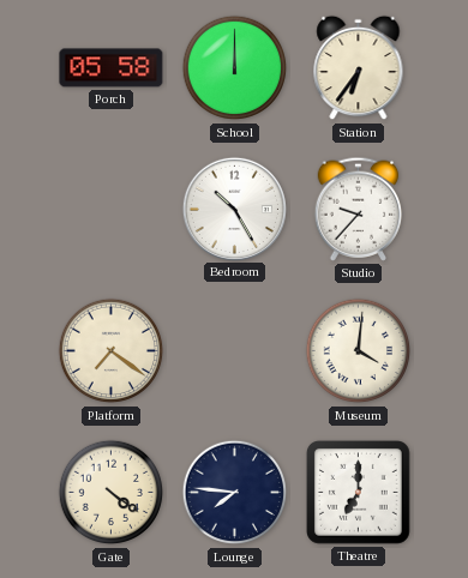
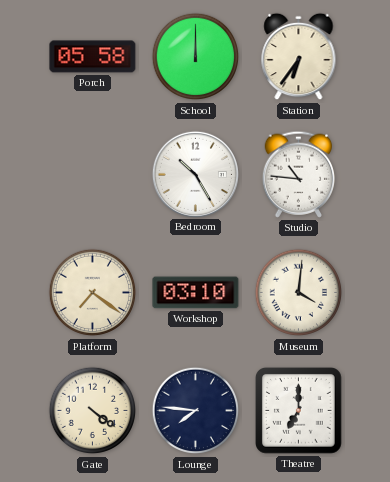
Studio: 9:37 -> 10:46
Workshop: none -> 03:10
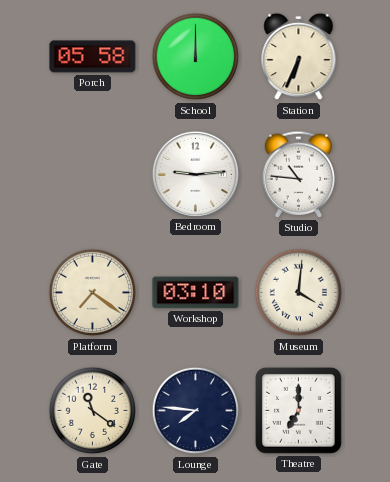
Station: 6:36 -> 6:34
Bedroom: 10:25 -> 9:14
Gate: 4:21 -> 11:21
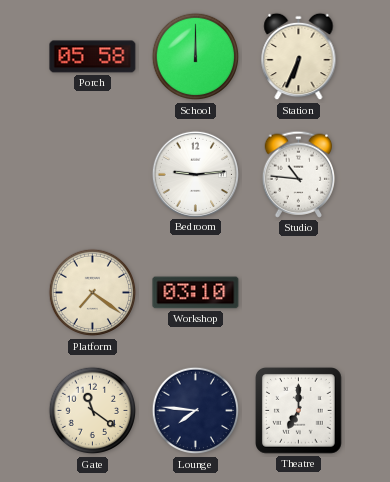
Museum: 4:01 -> none
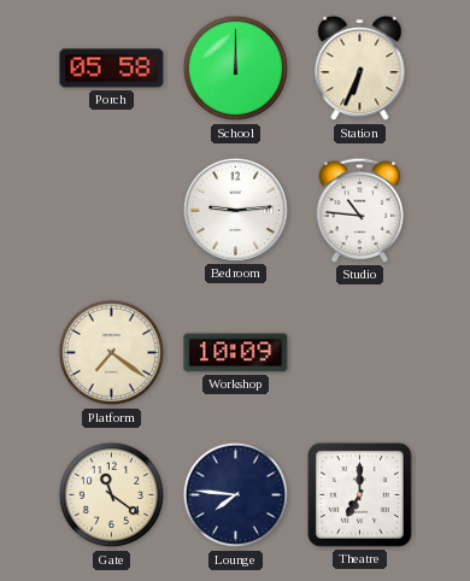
Workshop: 03:10 -> 10:09
